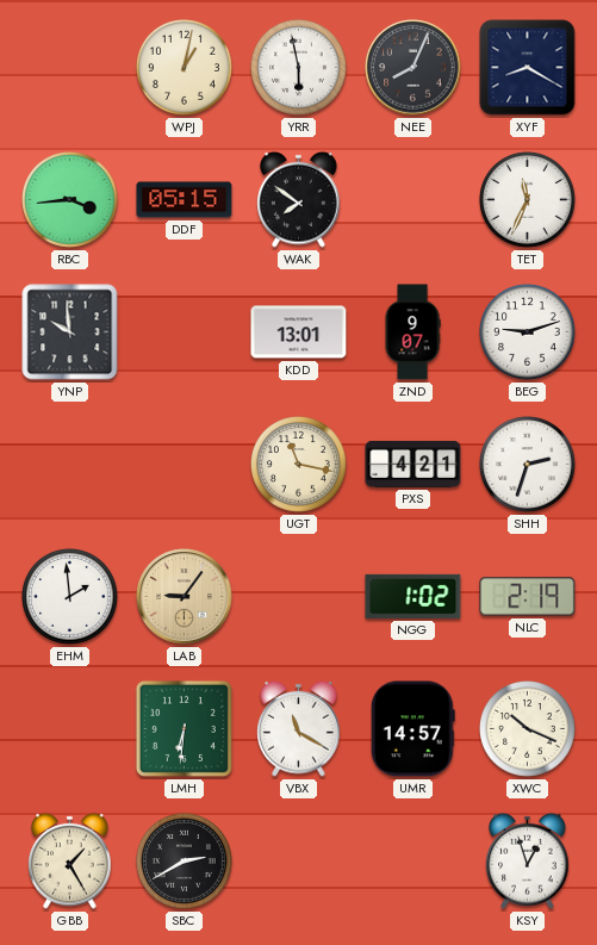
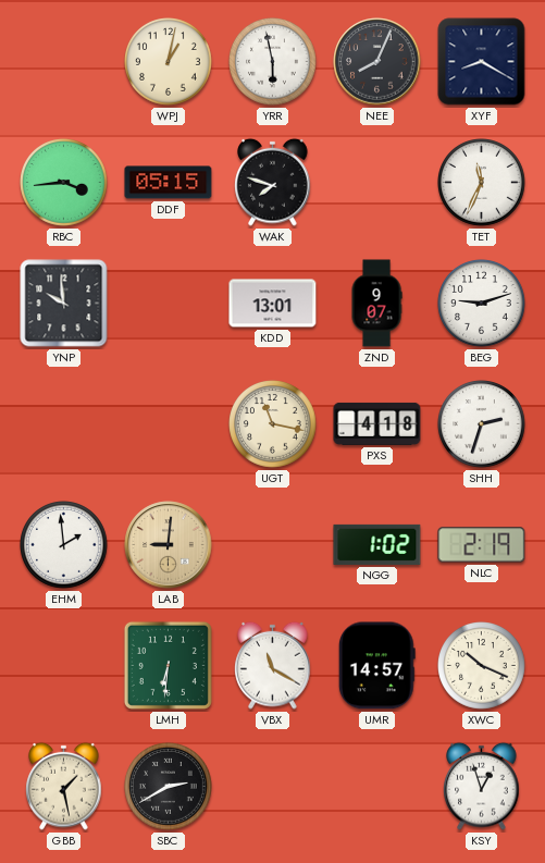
WAK: 7:51 -> 7:48
PXS: 4:21 -> 4:18
LAB: 9:06 -> 9:01
GBB: 1:25 -> 1:28
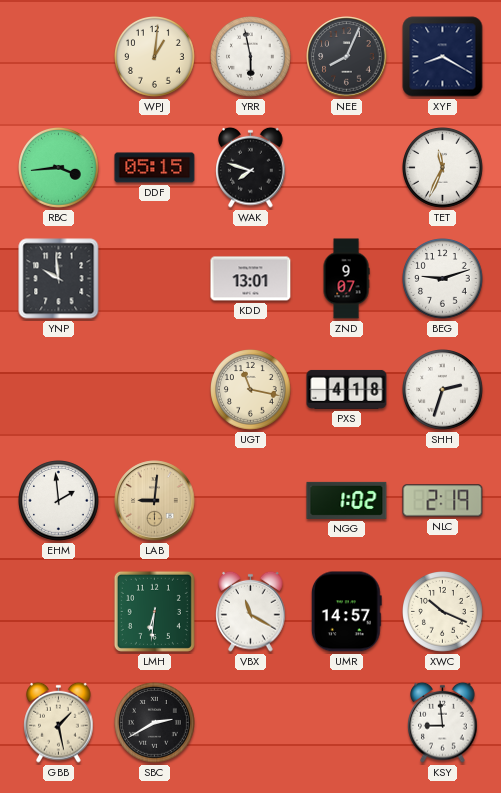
WPJ: 1:02 -> 1:01
KSY: 12:57 -> 8:59
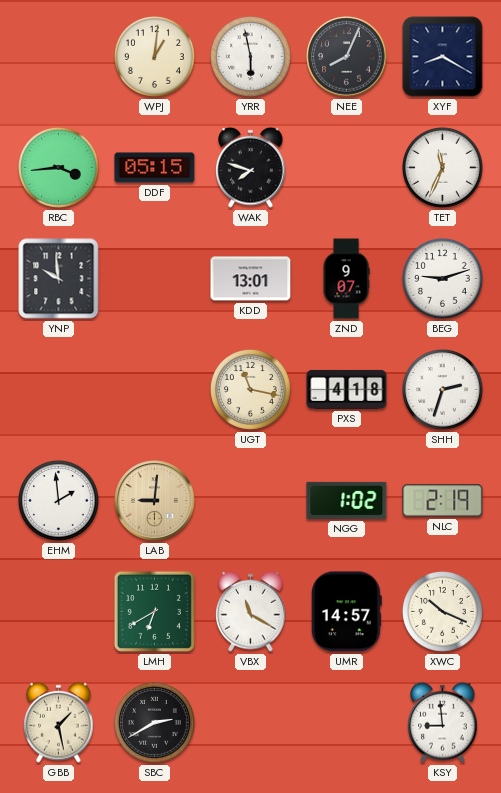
LMH: 6:31 -> 6:40
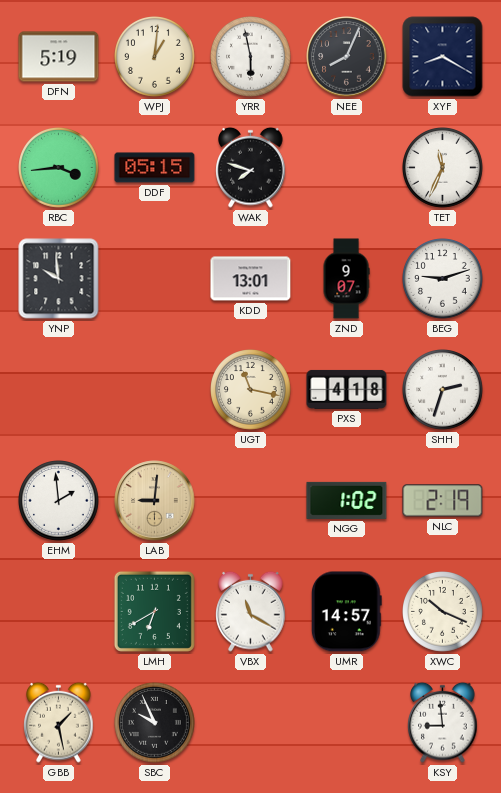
DFN: none -> 5:19
SBC: 2:40 -> 9:56
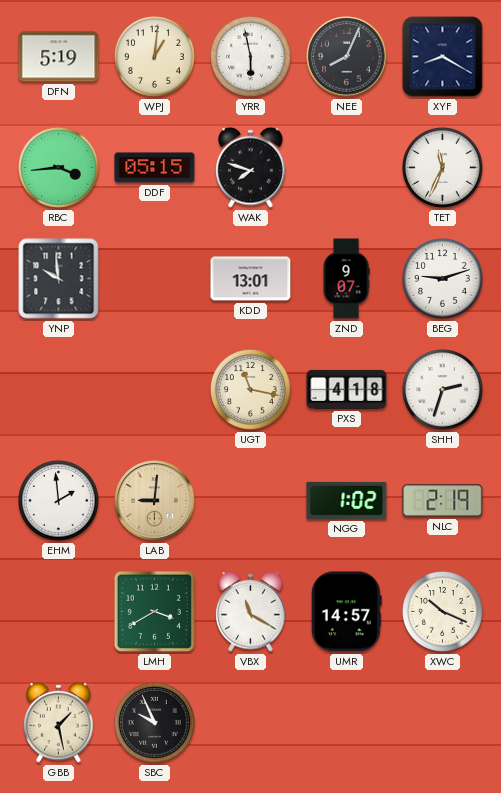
LMH: 6:40 -> 3:40
KSY: 8:59 -> none
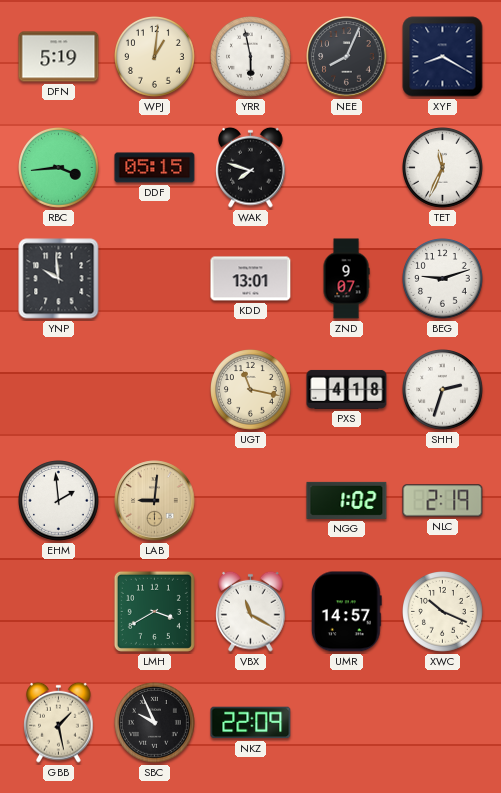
NKZ: none -> 22:09
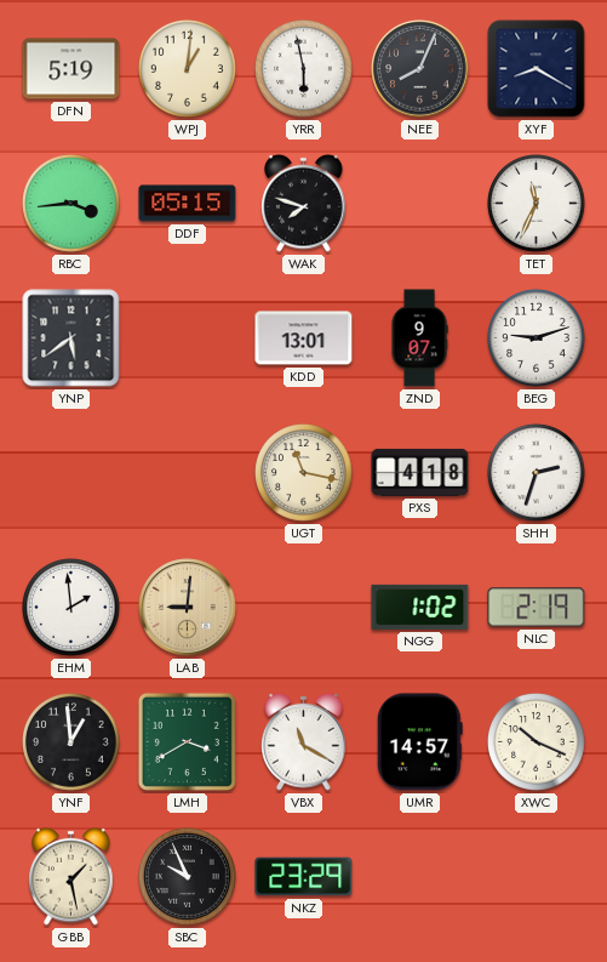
YNP: 9:59 -> 5:39
YNF: none -> 12:59
NKZ: 22:09 -> 23:29
